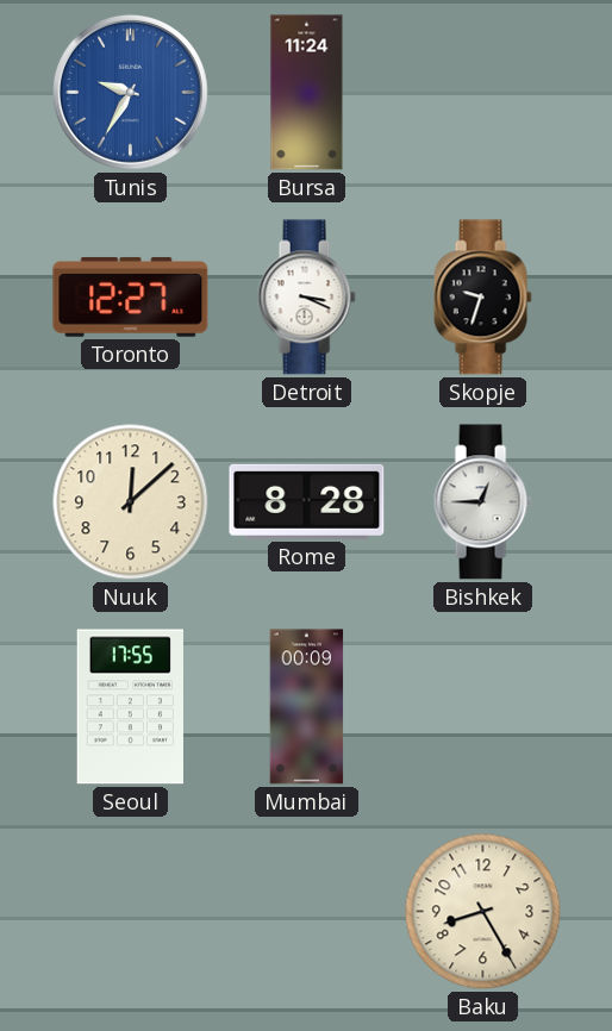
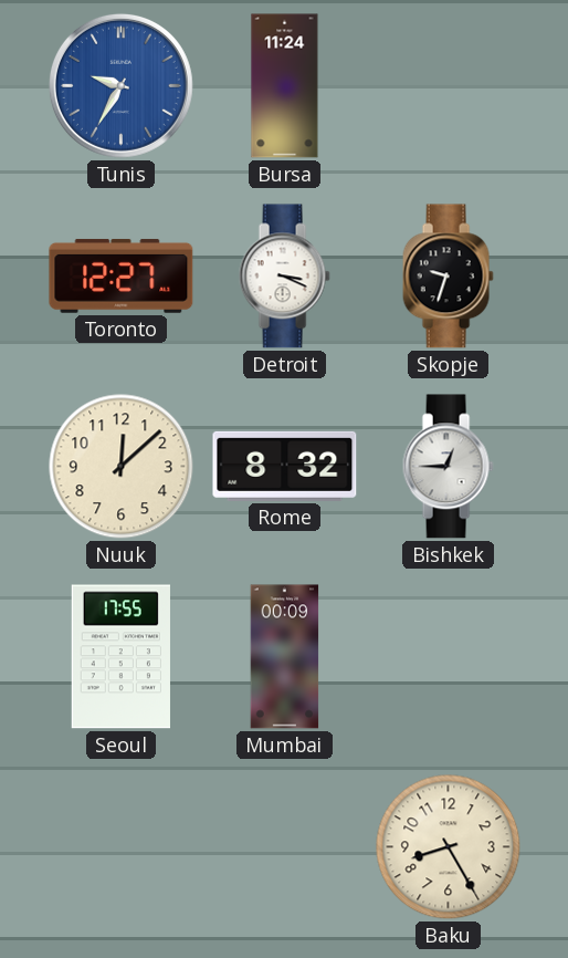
Rome: 8:28 -> 8:32
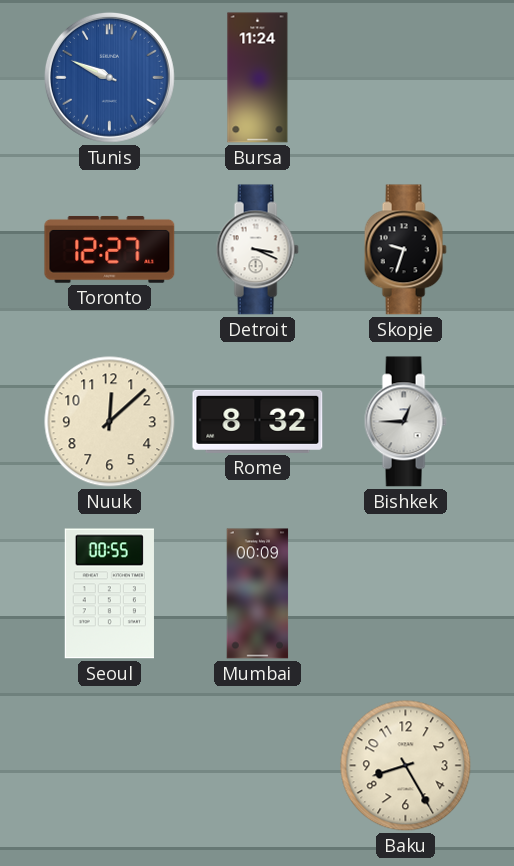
Tunis: 9:35 -> 9:49
Seoul: 17:55 -> 00:55
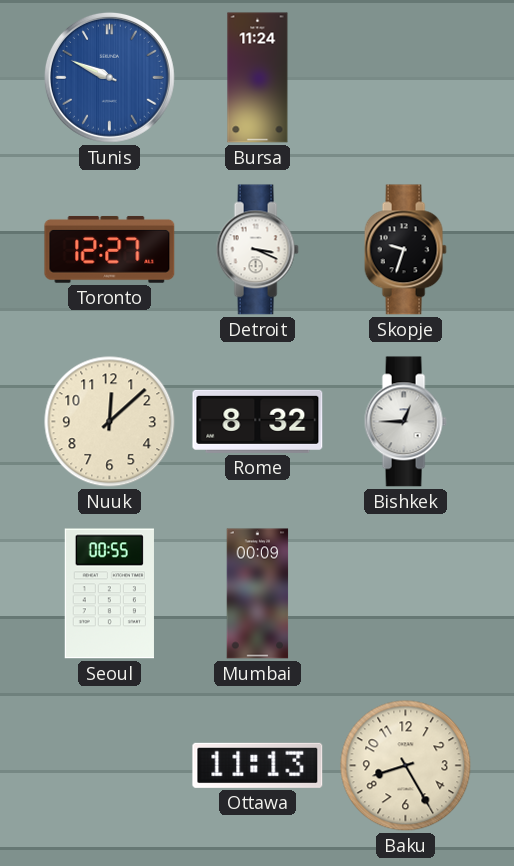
Ottawa: none -> 11:13
